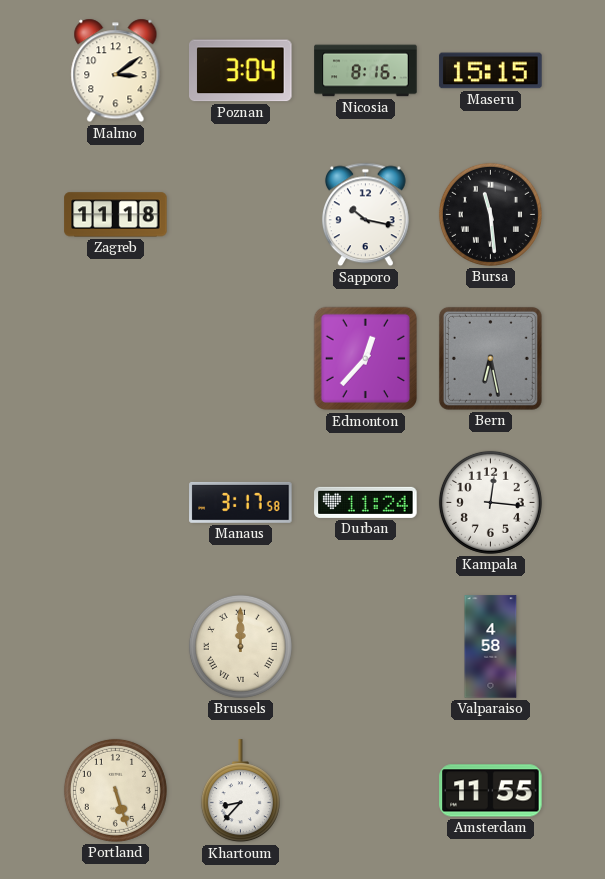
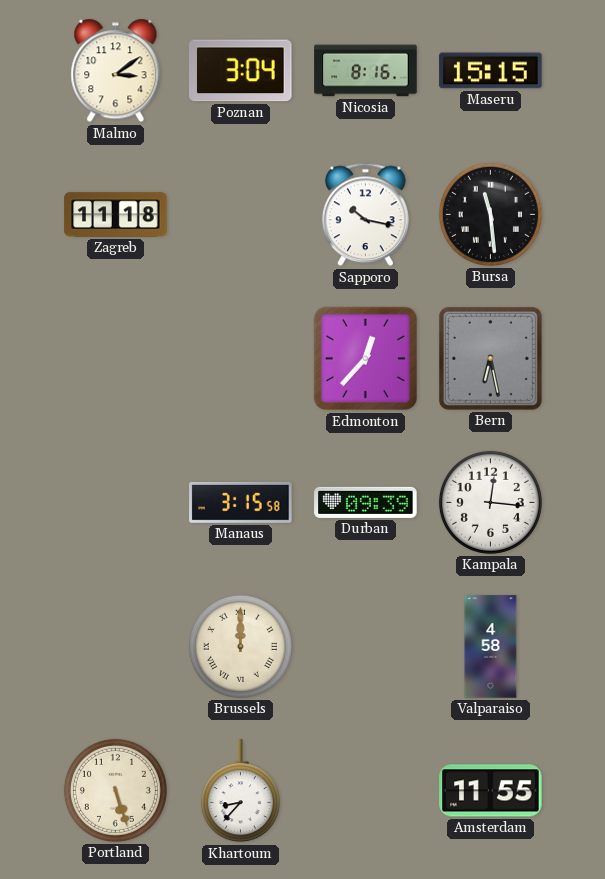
Manaus: 3:17 -> 3:15
Durban: 11:24 -> 09:39
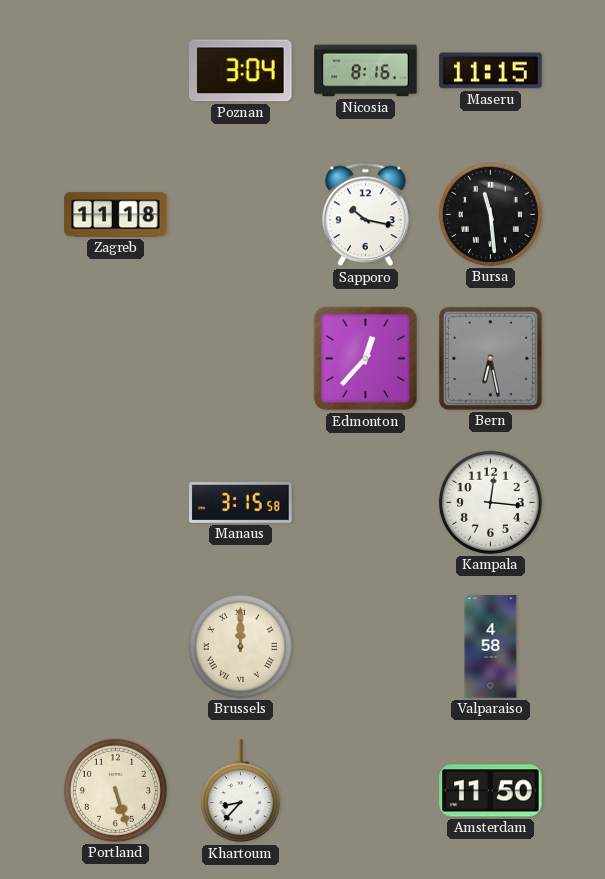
Malmo: 3:09 -> none
Maseru: 15:15 -> 11:15
Durban: 09:39 -> none
Amsterdam: 11:55 -> 11:50
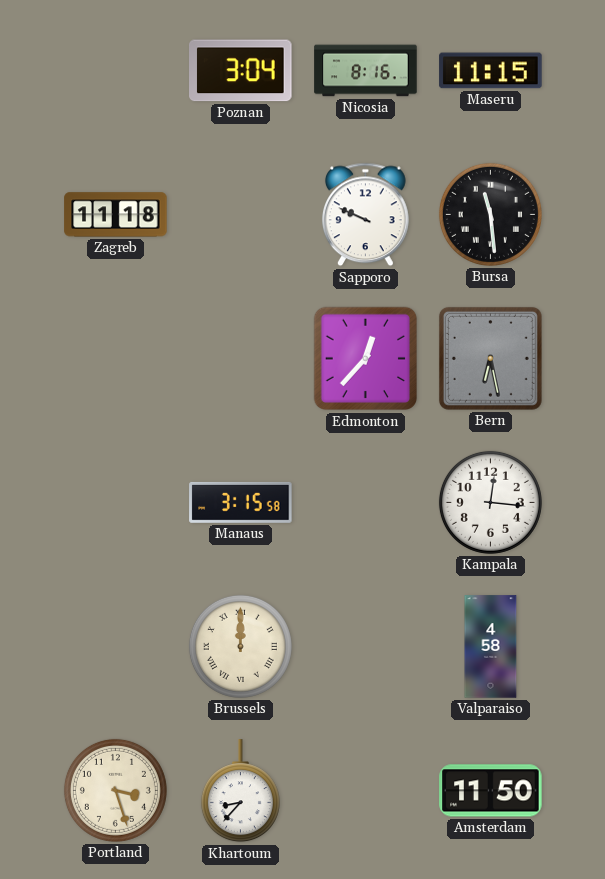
Sapporo: 10:17 -> 9:49
Portland: 5:27 -> 3:27
